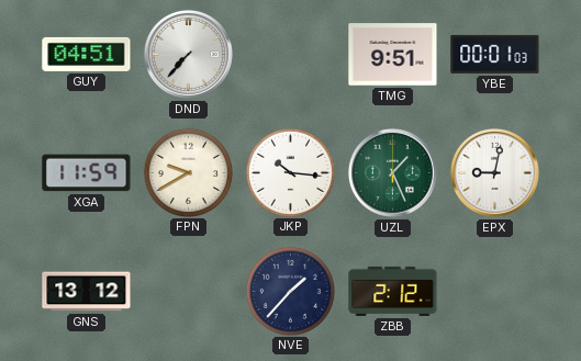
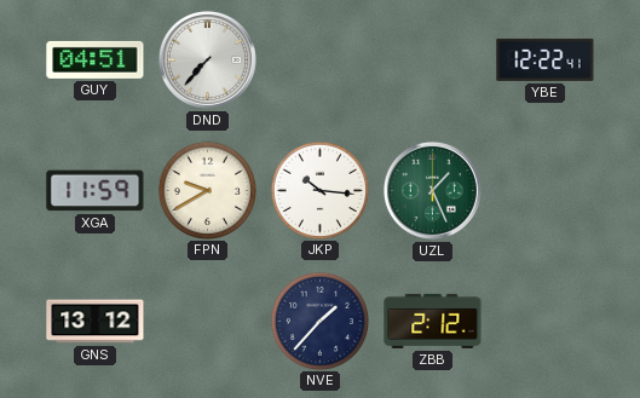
TMG: 9:51 -> none
YBE: 00:01 -> 12:22
EPX: 9:02 -> none
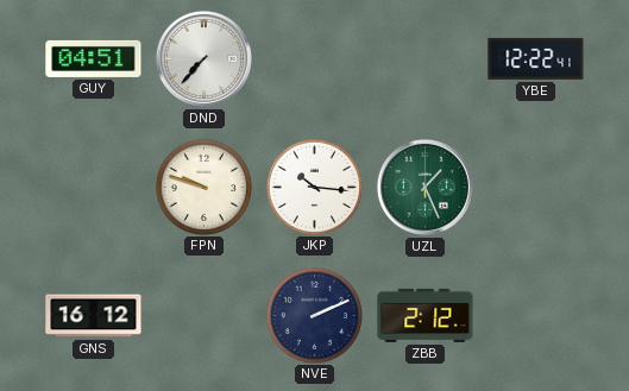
XGA: 11:59 -> none
FPN: 9:40 -> 9:48
GNS: 13:12 -> 16:12
NVE: 1:37 -> 2:11
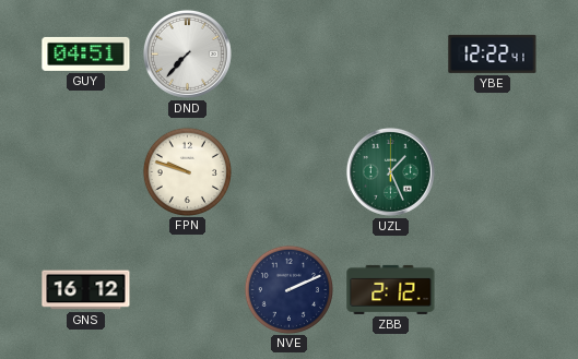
JKP: 10:16 -> none
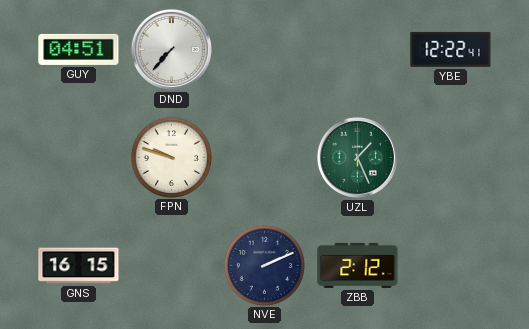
GNS: 16:12 -> 16:15
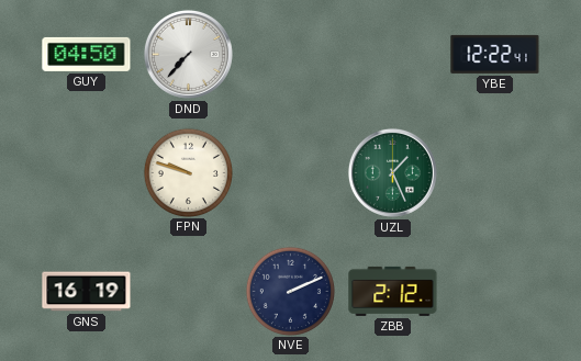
GUY: 04:51 -> 04:50
GNS: 16:15 -> 16:19
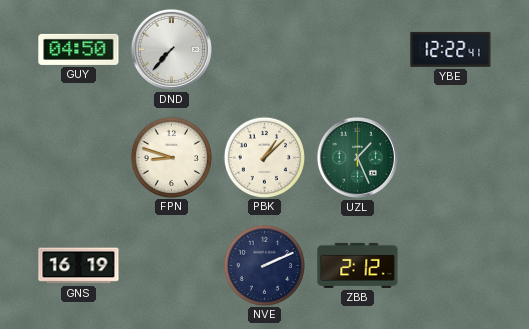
FPN: 9:48 -> 8:48
PBK: none -> 1:08
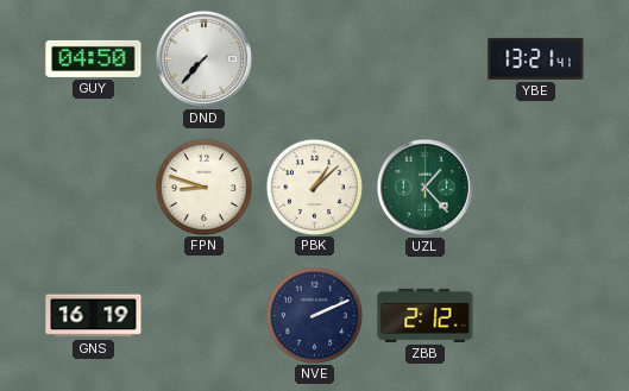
YBE: 12:22 -> 13:21
UZL: 1:26 -> 1:23
